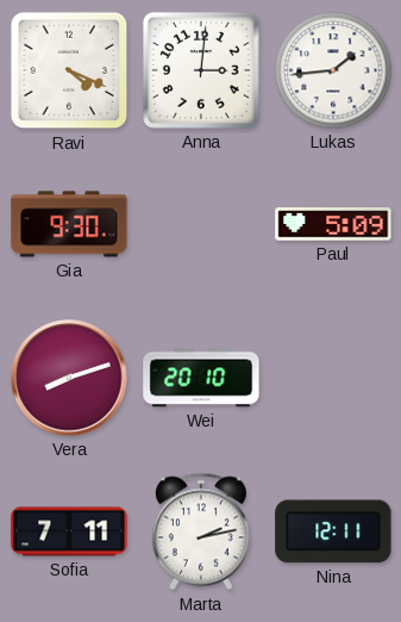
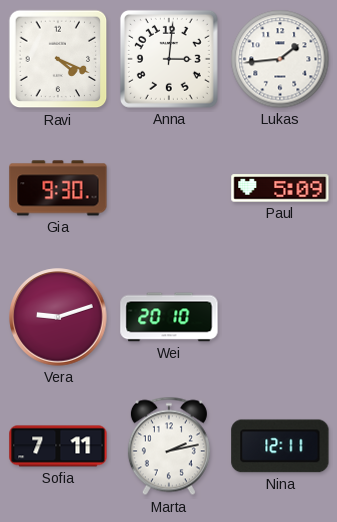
Vera: 8:12 -> 9:12
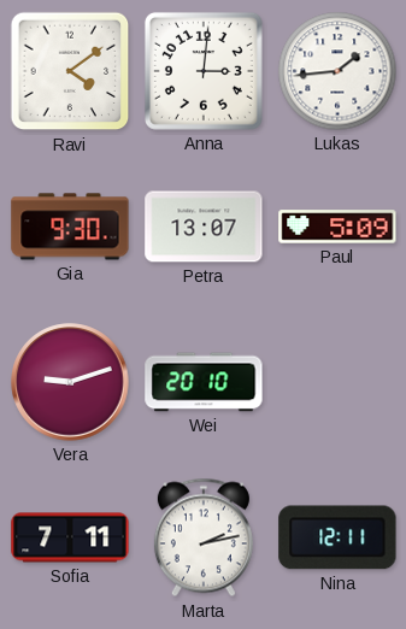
Ravi: 4:19 -> 4:09
Petra: none -> 13:07
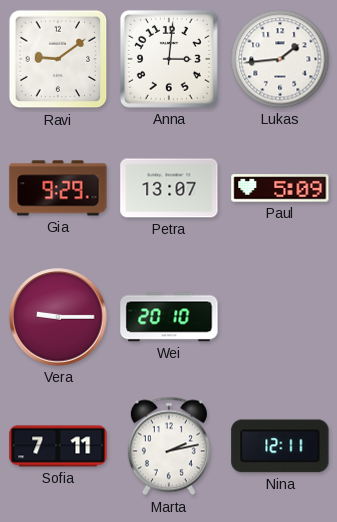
Ravi: 4:09 -> 9:09
Gia: 9:30 -> 9:29
Vera: 9:12 -> 9:15
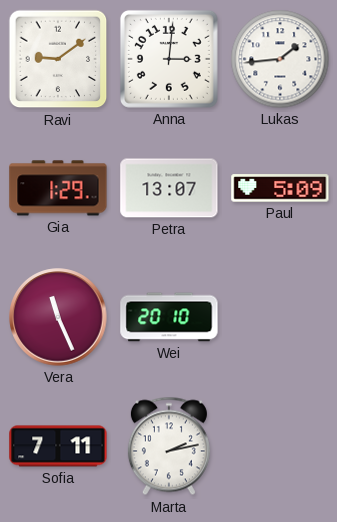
Gia: 9:29 -> 1:29
Vera: 9:15 -> 11:26
Nina: 12:11 -> none
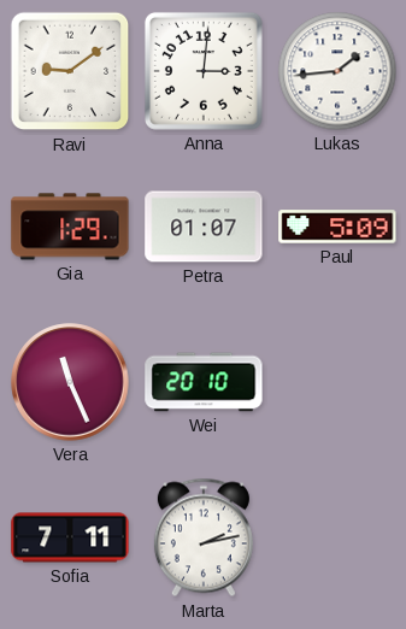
Petra: 13:07 -> 01:07
